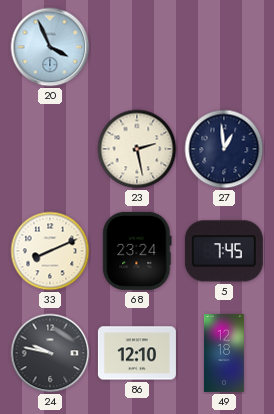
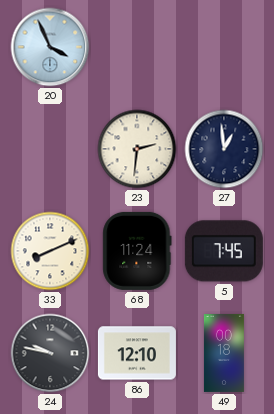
23: 2:28 -> 2:31
68: 23:24 -> 11:24
49: 12:18 -> 00:18
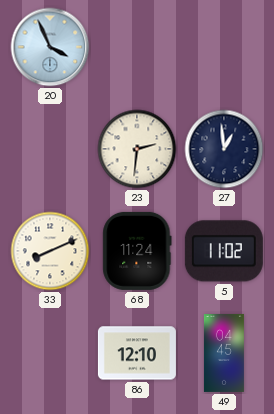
5: 7:45 -> 11:02
24: 9:47 -> none
49: 00:18 -> 04:45
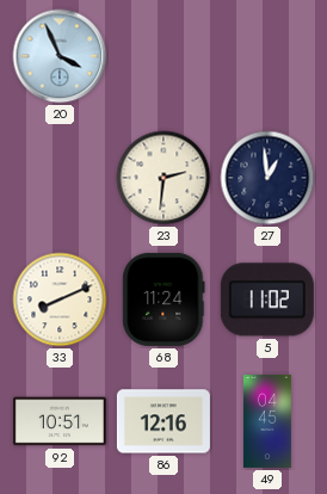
92: none -> 10:51
86: 12:10 -> 12:16
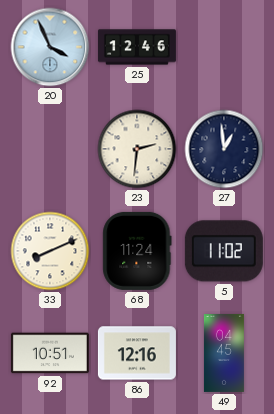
25: none -> 12:46
